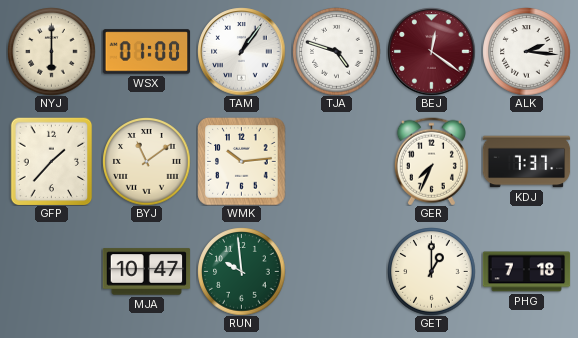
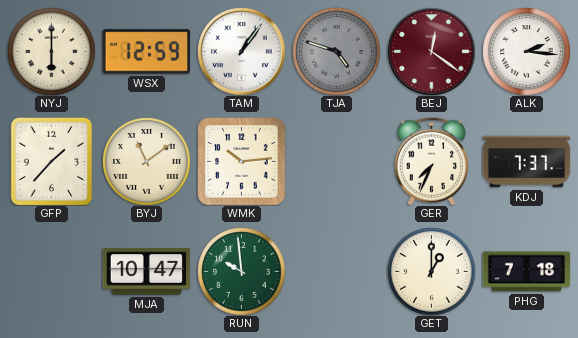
WSX: 01:00 -> 12:59
TJA dial: white -> grey
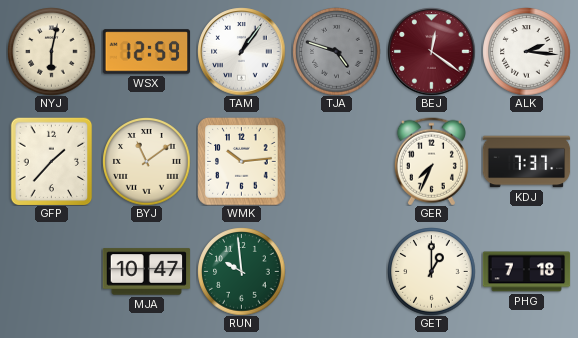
NYJ: 6:00 -> 6:02
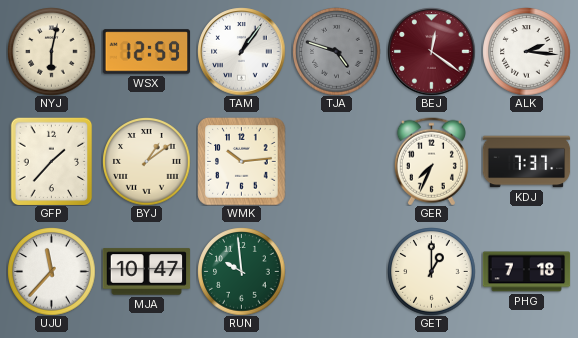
BYJ: 11:09 -> 1:09
UJU: none -> 11:37
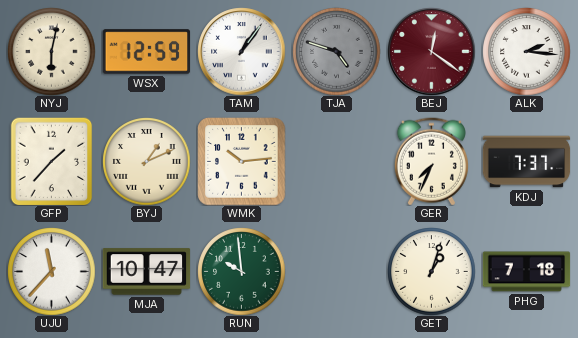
BYJ: 1:09 -> 1:11
GET: 1:00 -> 1:03
